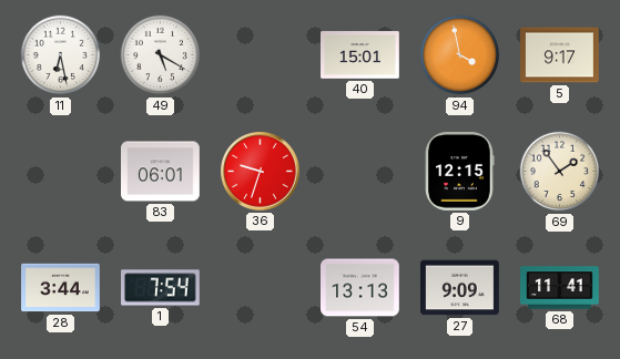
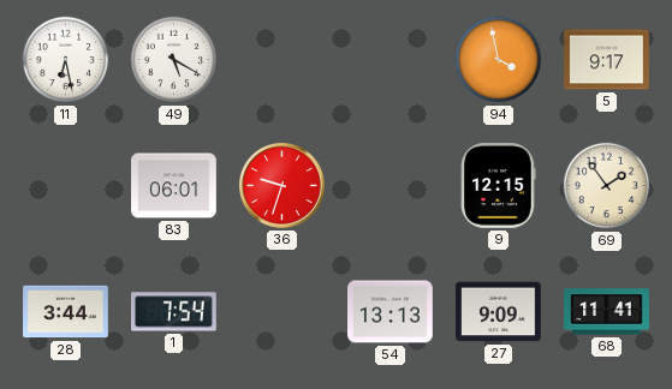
40: 15:01 -> none
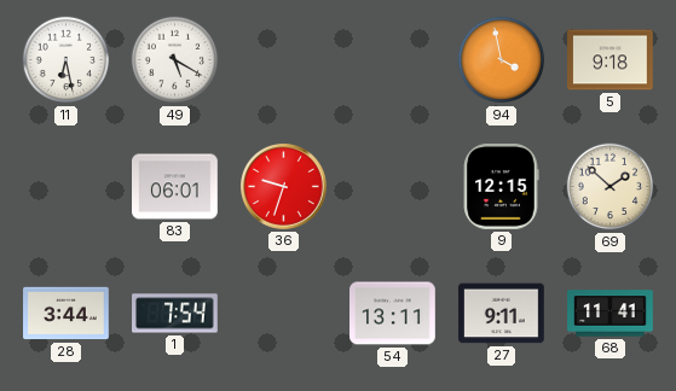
5: 9:17 -> 9:18
69: 1:54 -> 1:52
54: 13:13 -> 13:11
27: 9:09 -> 9:11
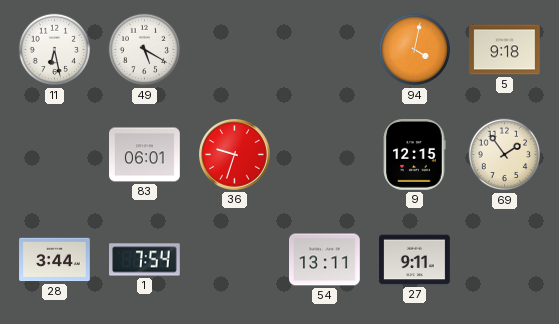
94: 3:58 -> 4:02
69: 1:52 -> 1:54
68: 11:41 -> none
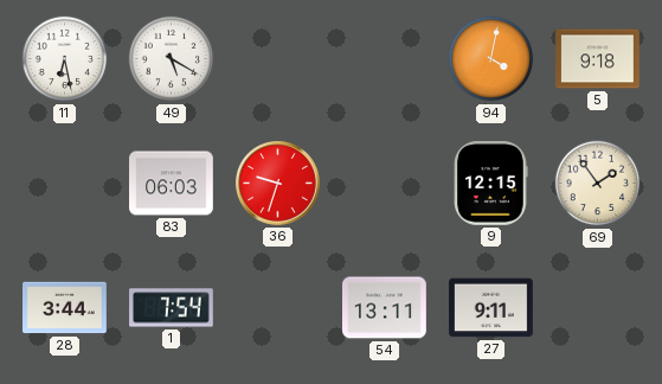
83: 06:01 -> 06:03
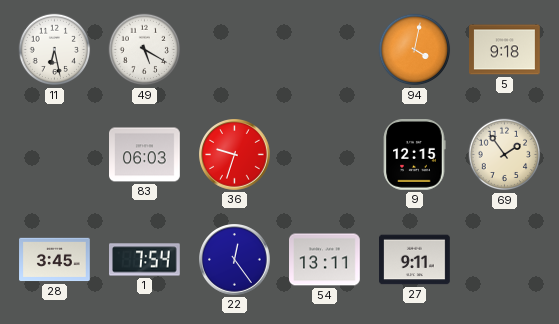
28: 3:44 -> 3:45
22: none -> 12:24
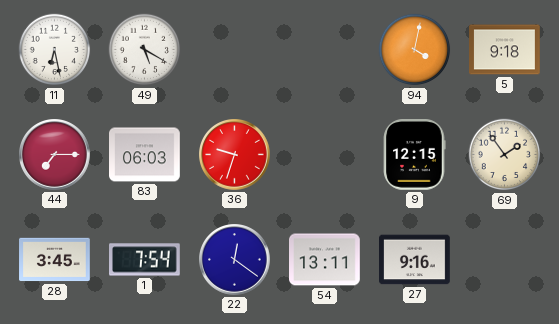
44: none -> 7:15
22: 12:24 -> 12:21
27: 9:11 -> 9:16
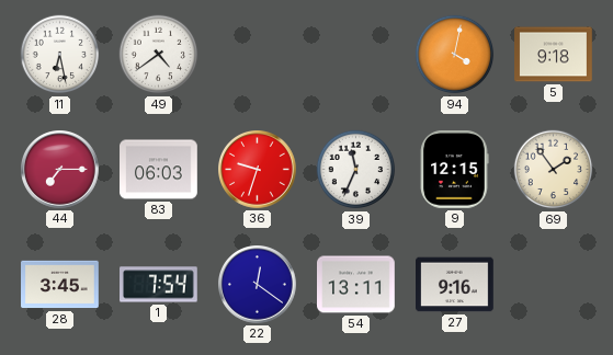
49: 5:20 -> 4:39
39: none -> 11:34
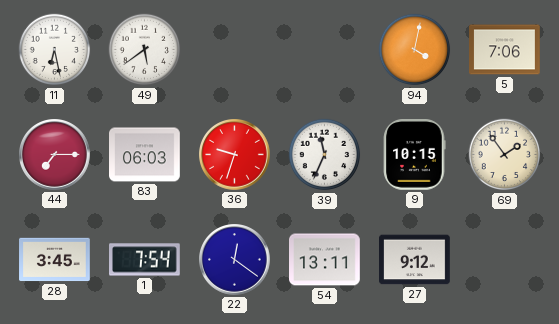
49: 4:39 -> 5:39
5: 9:18 -> 7:06
9: 12:15 -> 10:15
27: 9:16 -> 9:12
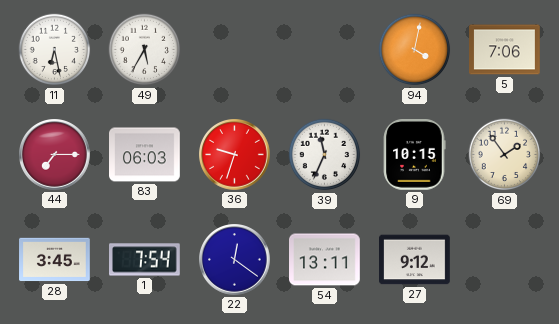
49: 5:39 -> 5:35
